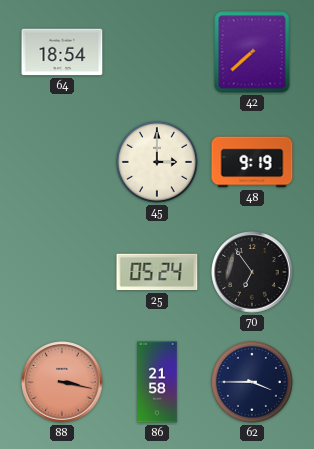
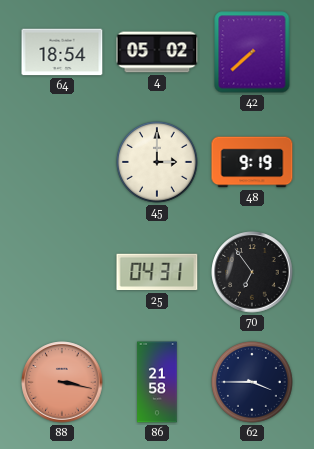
4: none -> 05:02
25: 05:24 -> 04:31
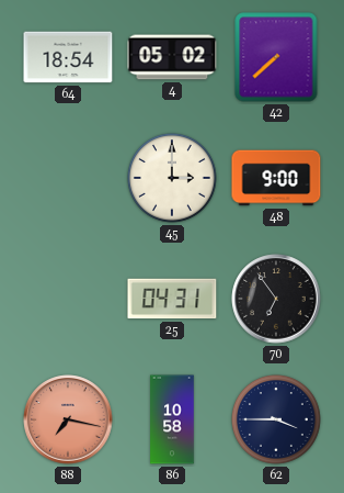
48: 9:19 -> 9:00
88: 3:17 -> 7:17
86: 21:58 -> 10:58
